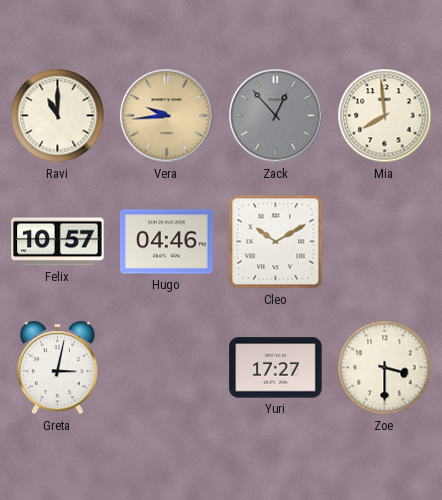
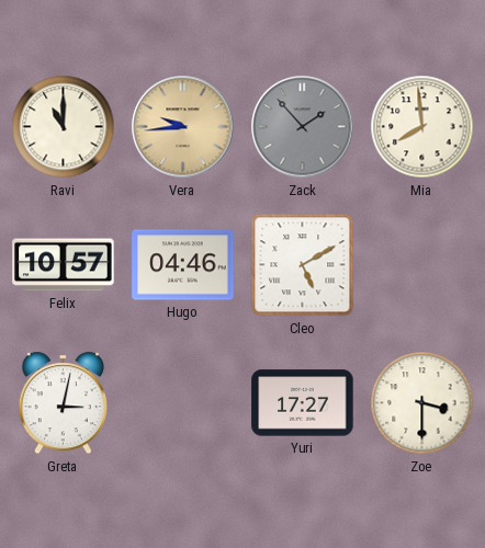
Zack: 12:53 -> 1:53
Cleo: 10:10 -> 5:10
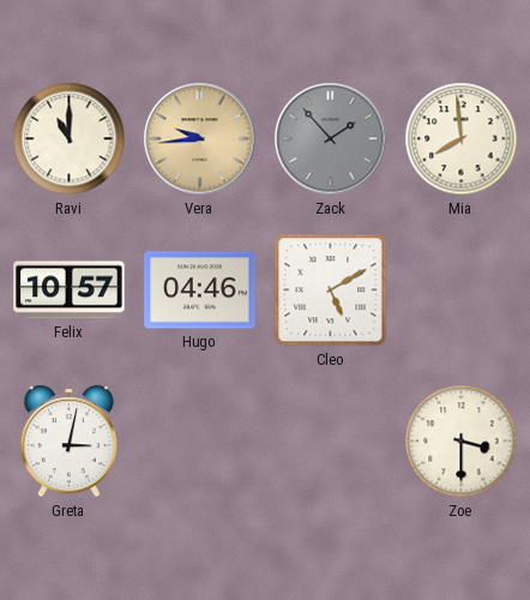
Yuri: 17:27 -> none
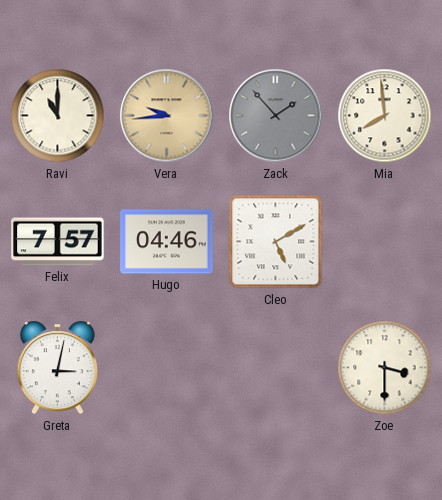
Felix: 10:57 -> 7:57
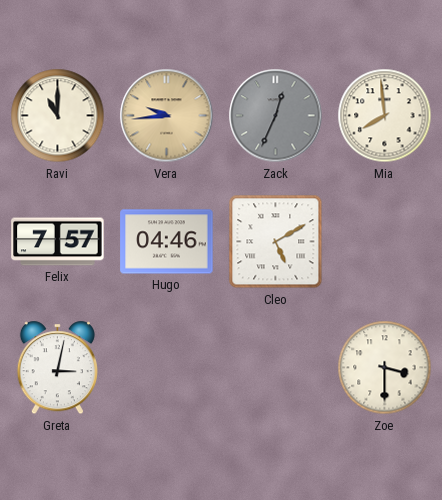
Zack: 1:53 -> 12:34
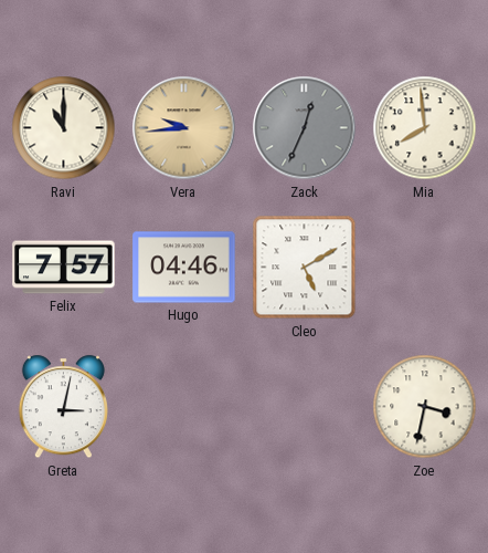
Zoe: 3:30 -> 3:32
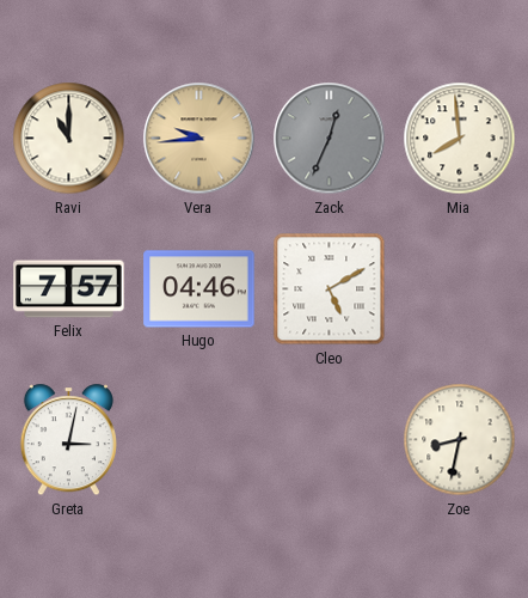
Zoe: 3:32 -> 8:32
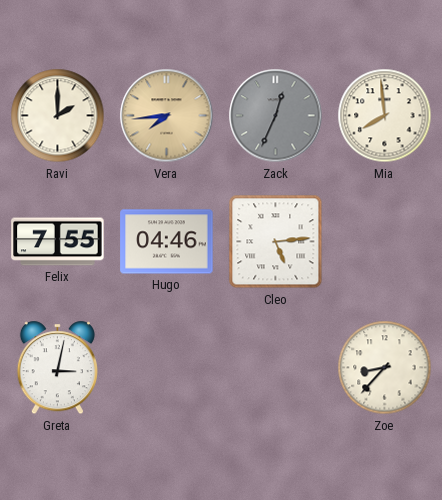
Ravi: 11:00 -> 2:00
Vera: 9:44 -> 7:44
Felix: 7:57 -> 7:55
Cleo: 5:10 -> 5:14
Zoe: 8:32 -> 8:37
